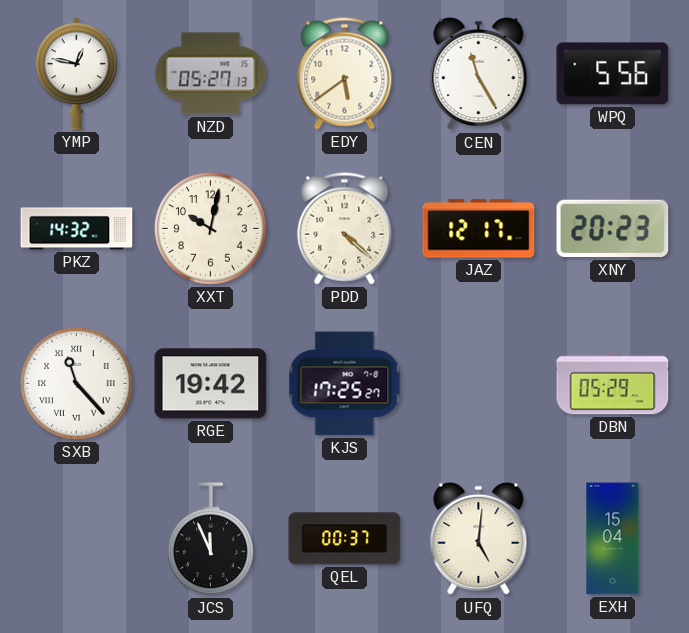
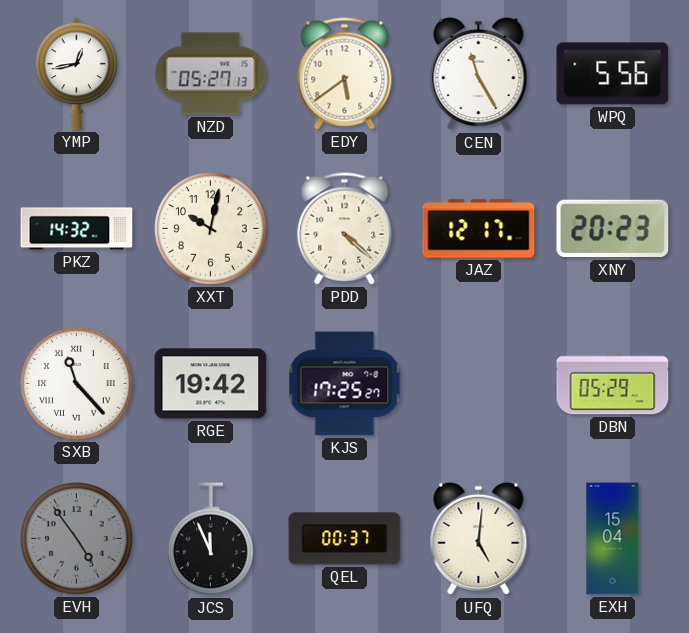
YMP: 12:47 -> 12:43
EVH: none -> 4:54
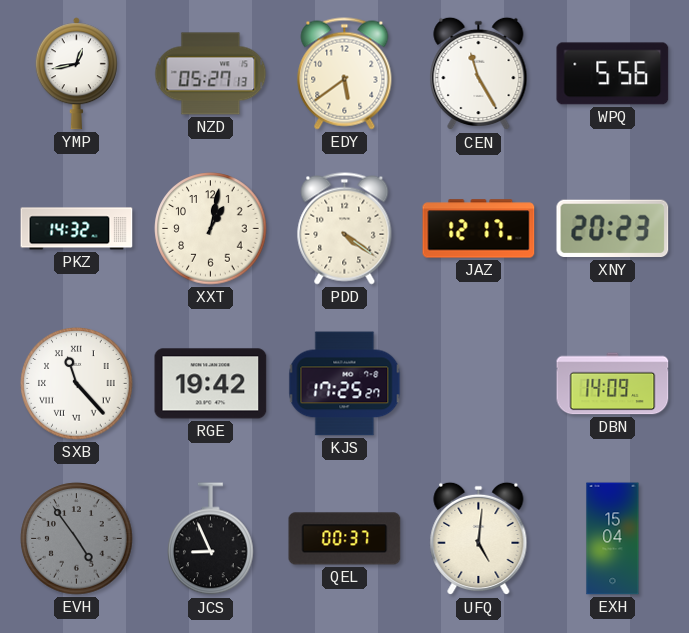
XXT: 10:02 -> 1:02
PDD: 4:22 -> 4:21
DBN: 05:29 -> 14:09
JCS: 11:56 -> 8:56
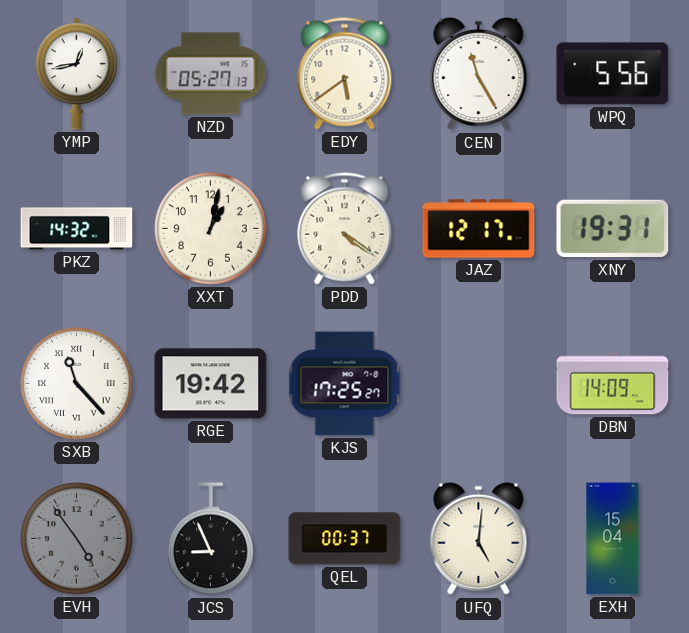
XNY: 20:23 -> 19:31
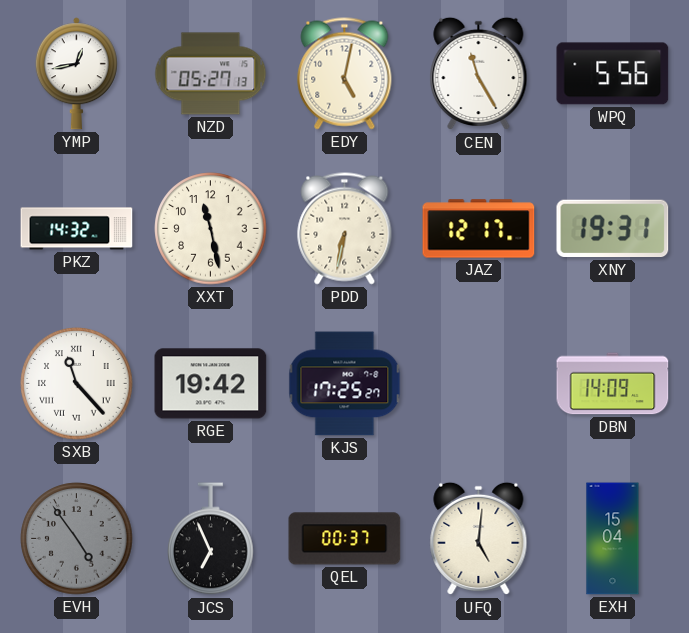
EDY: 5:39 -> 5:02
XXT: 1:02 -> 11:28
PDD: 4:21 -> 6:32
JCS: 8:56 -> 6:56
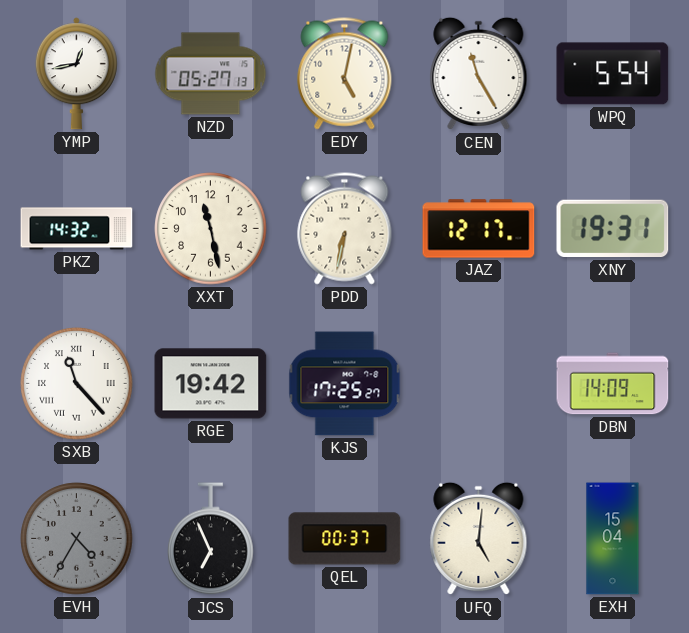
WPQ: 5:56 -> 5:54
EVH: 4:54 -> 4:35
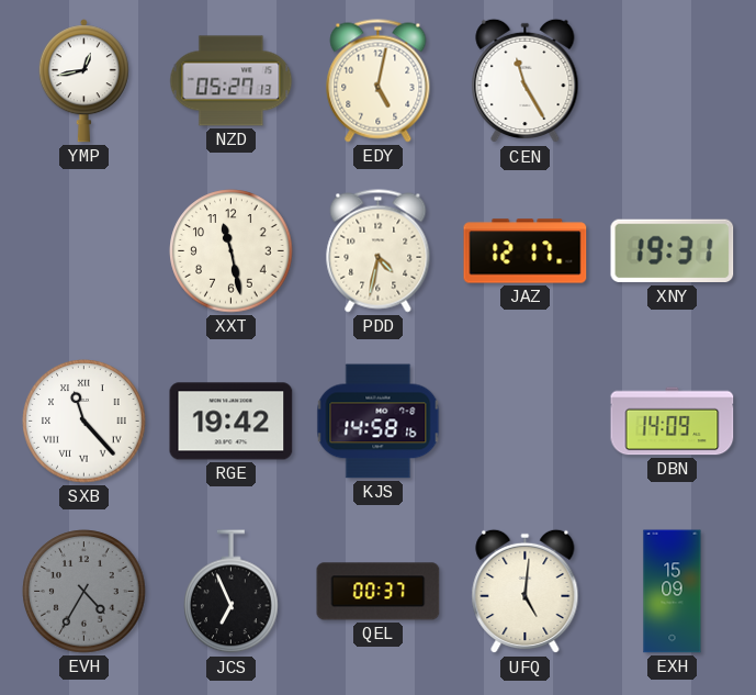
WPQ: 5:54 -> none
PKZ: 14:32 -> none
PDD: 6:32 -> 4:32
KJS: 17:25 -> 14:58
EXH: 15:04 -> 15:09
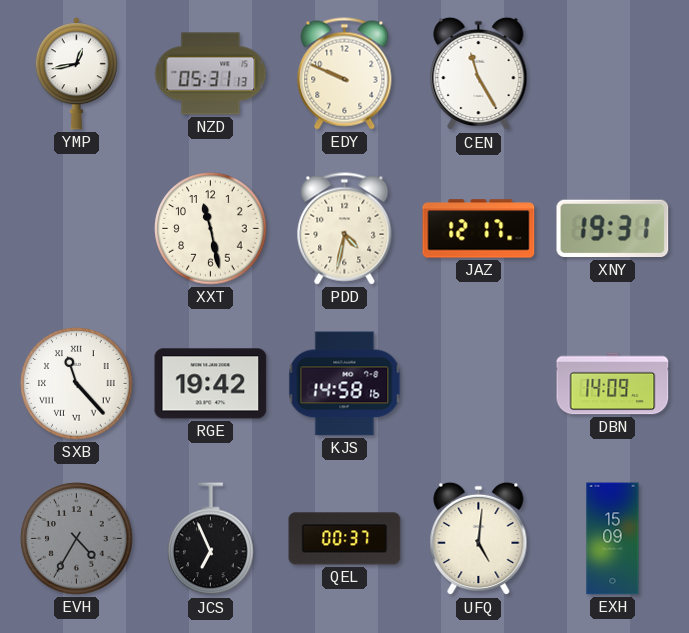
NZD: 05:27 -> 05:31
EDY: 5:02 -> 9:49
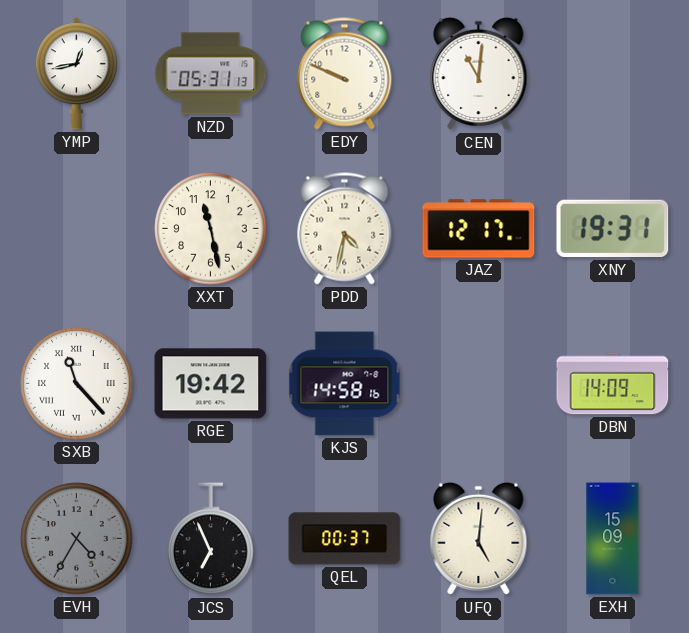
CEN: 11:25 -> 11:01
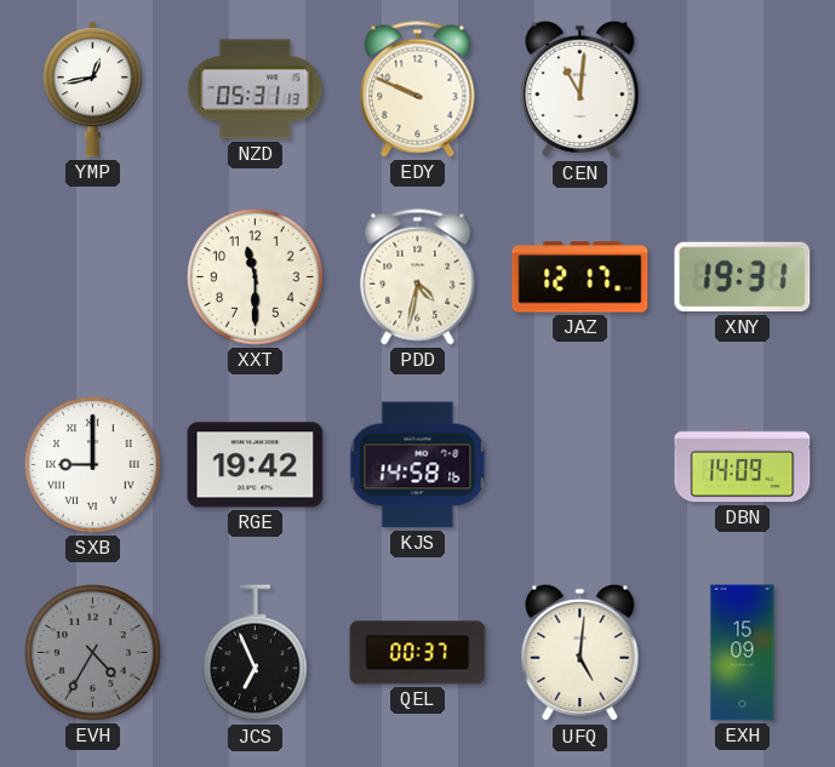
XXT: 11:28 -> 11:30
SXB: 11:23 -> 9:00
